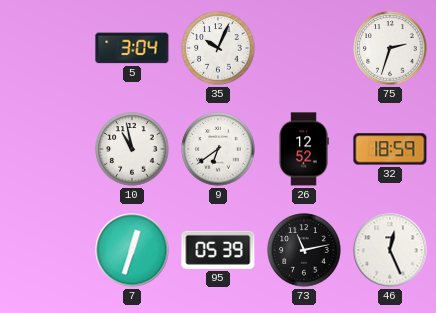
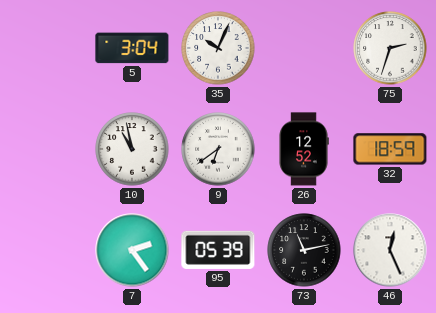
7: 12:33 -> 2:24
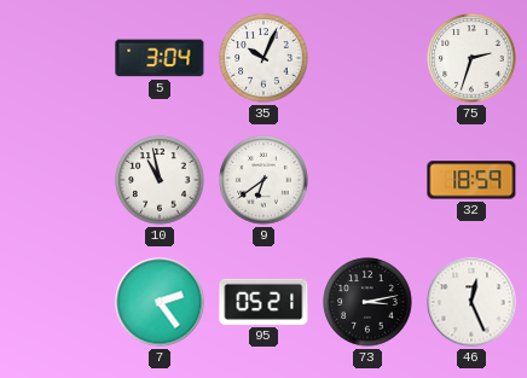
26: 12:52 -> none
95: 05:39 -> 05:21
73: 11:13 -> 3:13
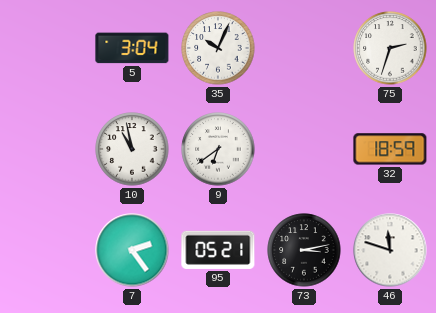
46: 12:26 -> 11:48
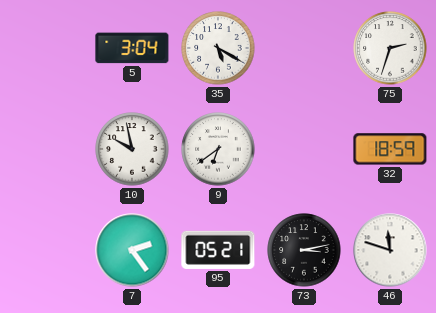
35: 10:04 -> 5:20
10: 10:58 -> 9:58
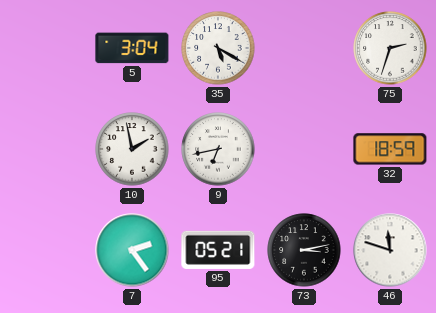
10: 9:58 -> 1:58
9: 6:39 -> 6:43
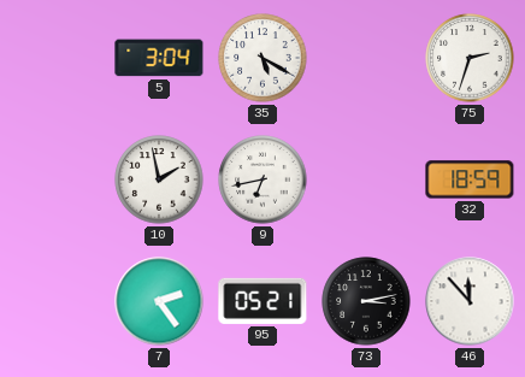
46: 11:48 -> 11:53
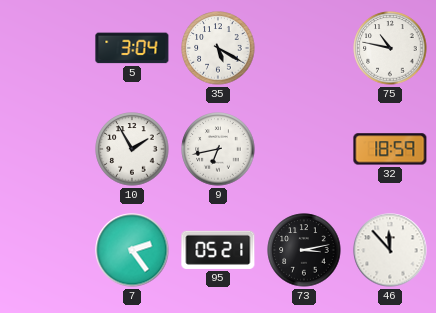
75: 2:33 -> 10:47
10: 1:58 -> 1:55
